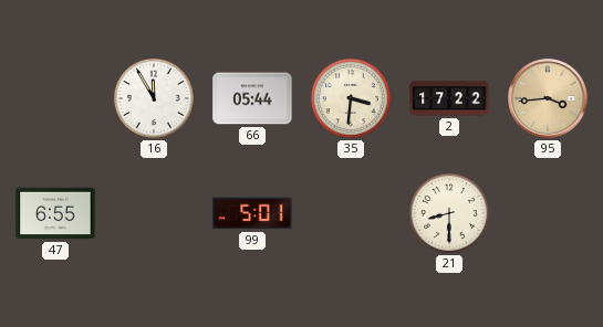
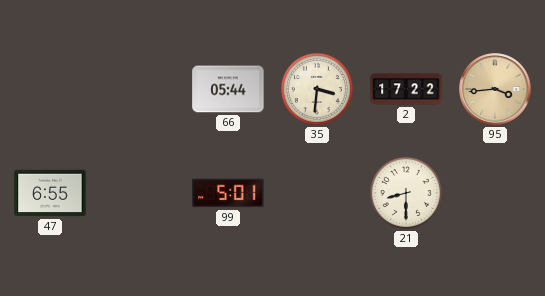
16: 11:55 -> none
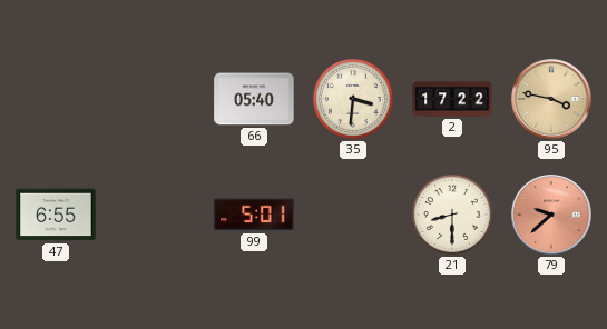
66: 05:44 -> 05:40
95: 3:44 -> 3:47
79: none -> 9:38
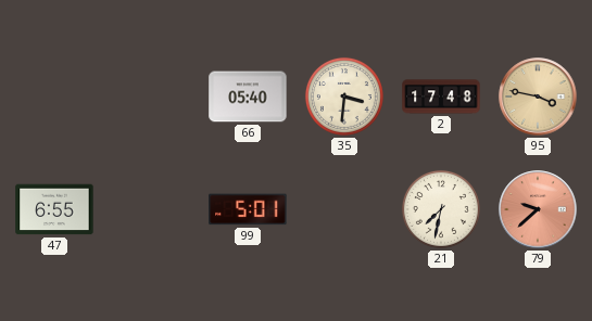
2: 17:22 -> 17:48
21: 8:30 -> 7:32
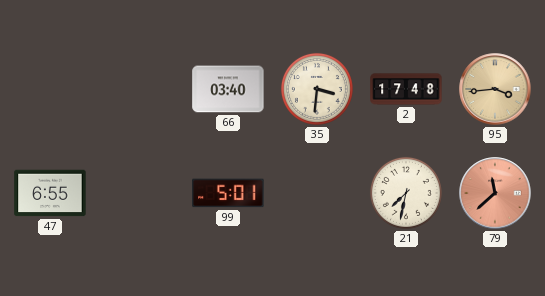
66: 05:40 -> 03:40
95: 3:47 -> 3:44
79: 9:38 -> 11:38
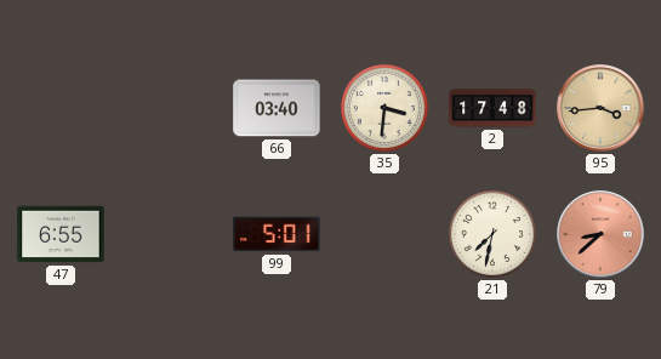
79: 11:38 -> 8:38
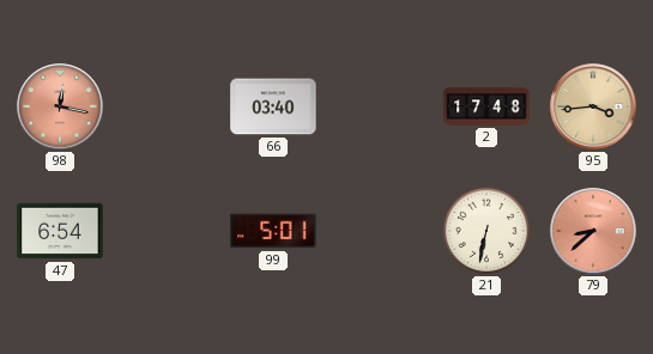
98: none -> 12:17
35: 3:31 -> none
47: 6:55 -> 6:54
21: 7:32 -> 6:32
